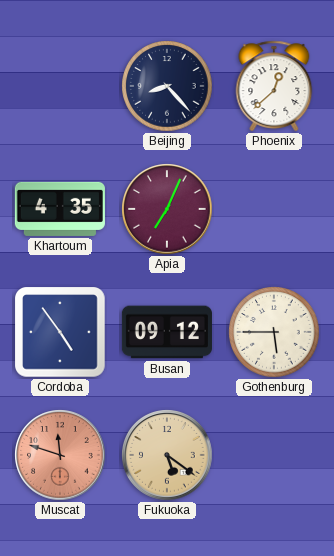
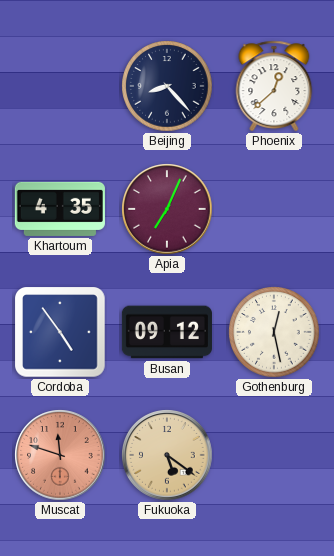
Gothenburg: 5:45 -> 12:28
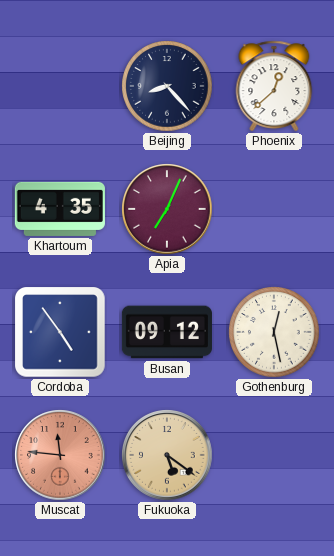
Muscat: 11:48 -> 11:46
